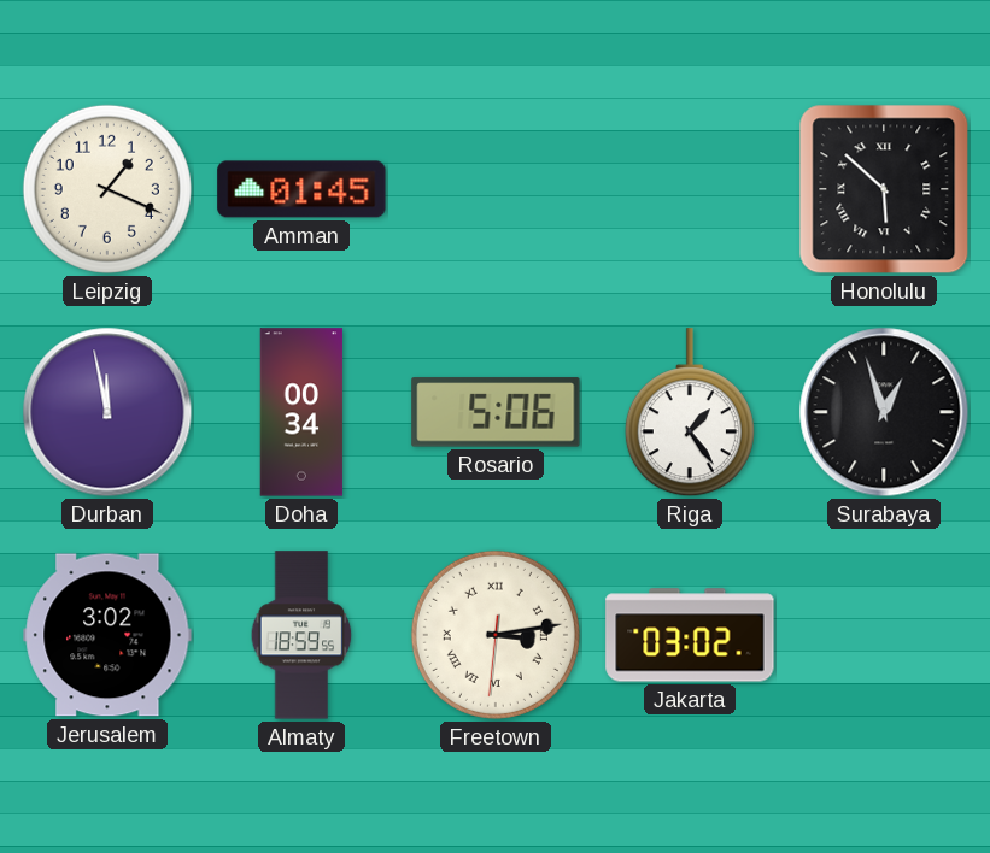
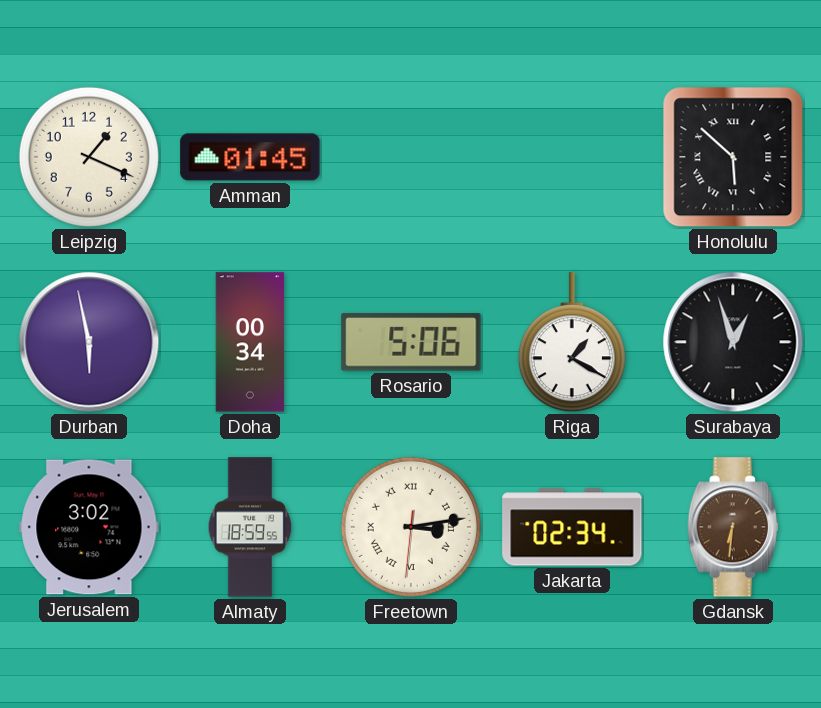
Durban: 11:58 -> 5:58
Riga: 1:24 -> 1:20
Jakarta: 03:02 -> 02:34
Gdansk: none -> 6:31
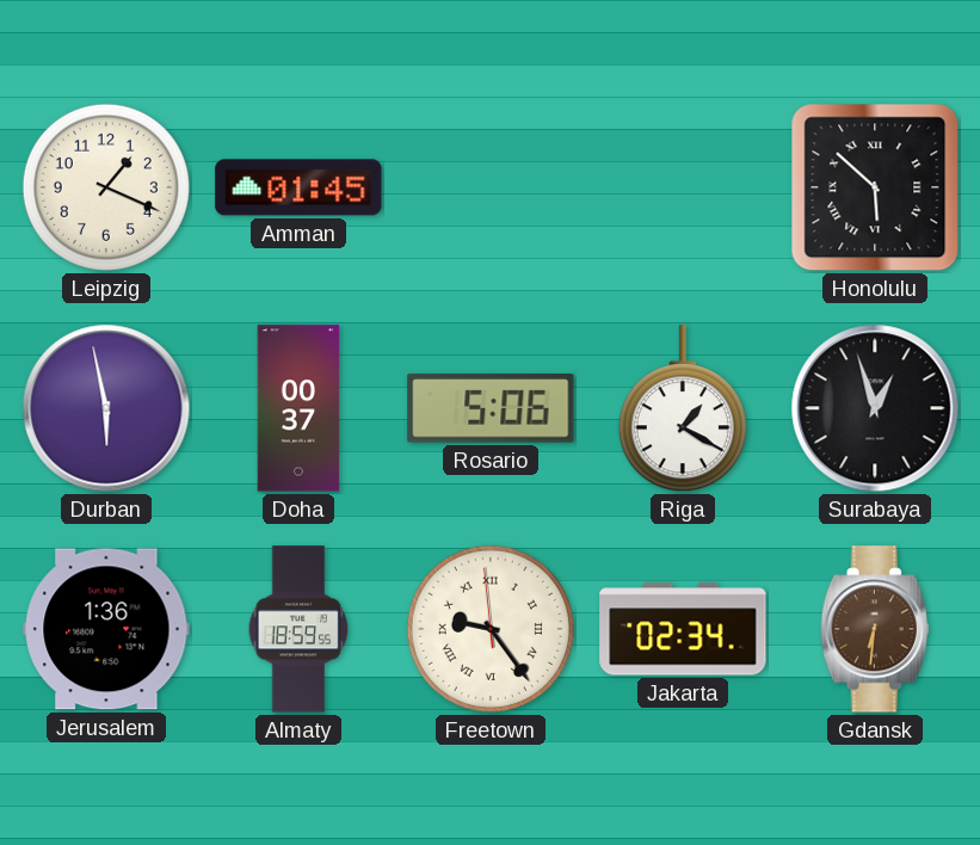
Doha: 00:34 -> 00:37
Jerusalem: 3:02 -> 1:36
Freetown: 3:13 -> 9:23
